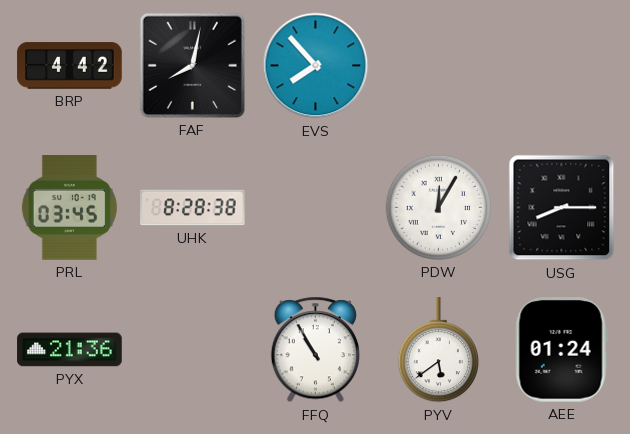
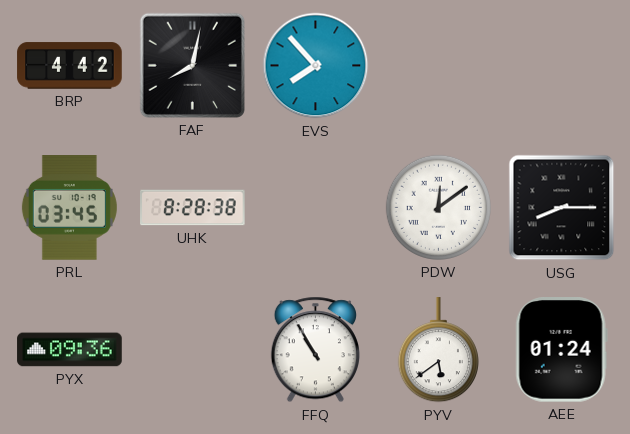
PDW: 12:05 -> 12:09
PYX: 21:36 -> 09:36
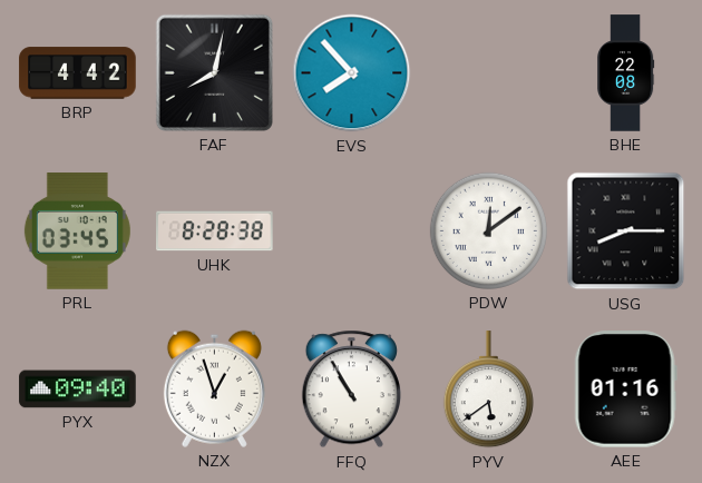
BHE: none -> 22:08
PYX: 09:36 -> 09:40
NZX: none -> 12:57
AEE: 01:24 -> 01:16
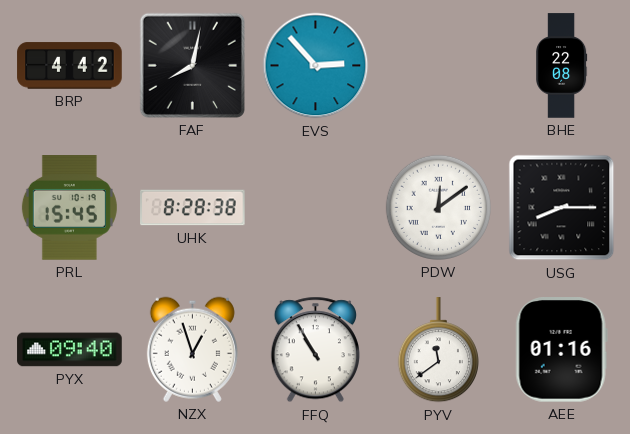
EVS: 7:53 -> 2:53
PRL: 03:45 -> 15:45
PYV: 5:39 -> 11:39
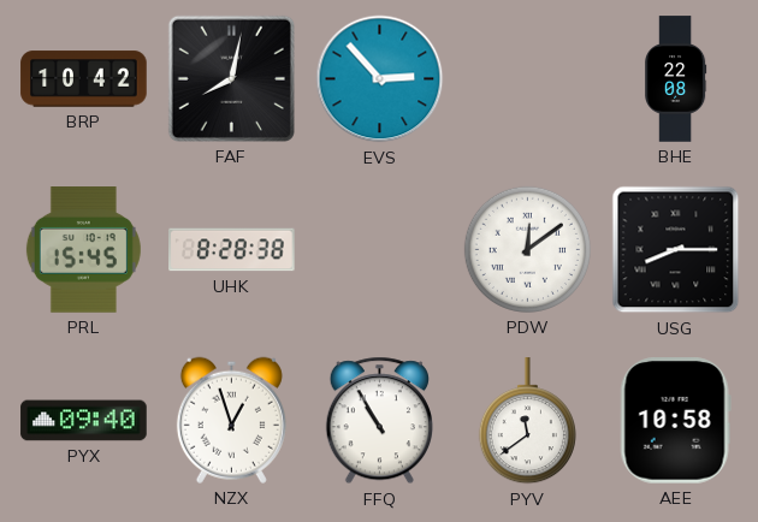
BRP: 4:42 -> 10:42
AEE: 01:16 -> 10:58
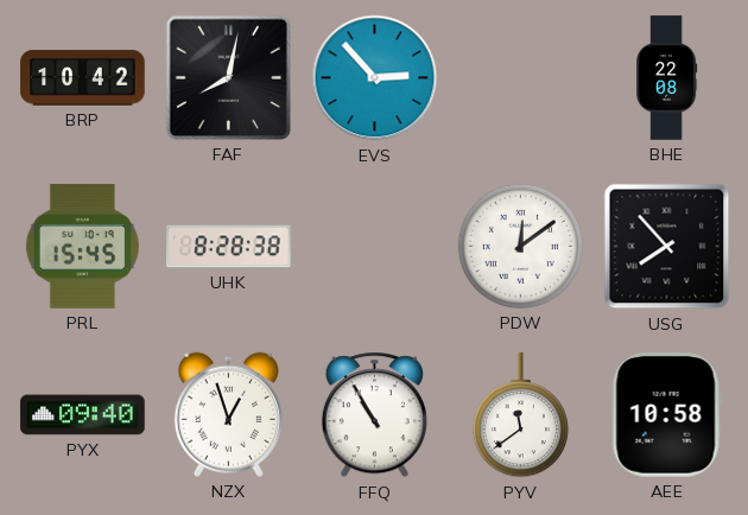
USG: 8:15 -> 7:53
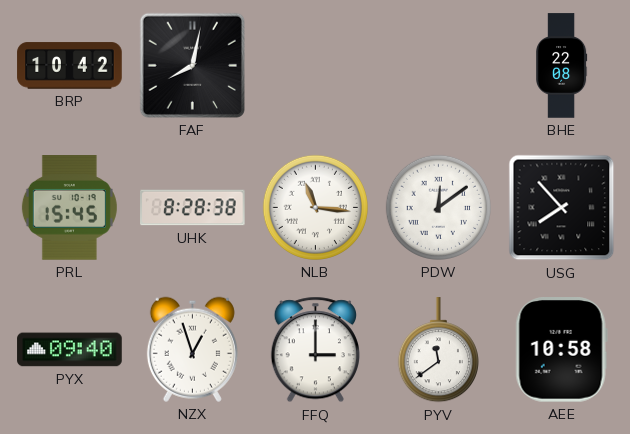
EVS: 2:53 -> none
NLB: none -> 11:16
FFQ: 10:55 -> 3:00
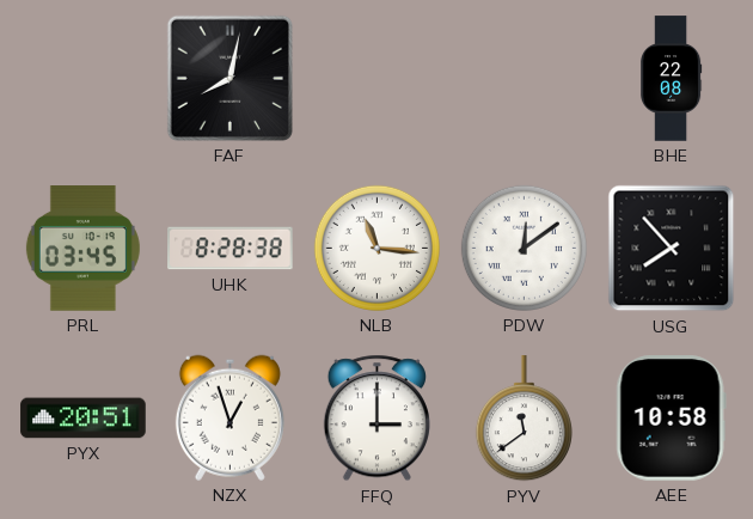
BRP: 10:42 -> none
PRL: 15:45 -> 03:45
PYX: 09:40 -> 20:51
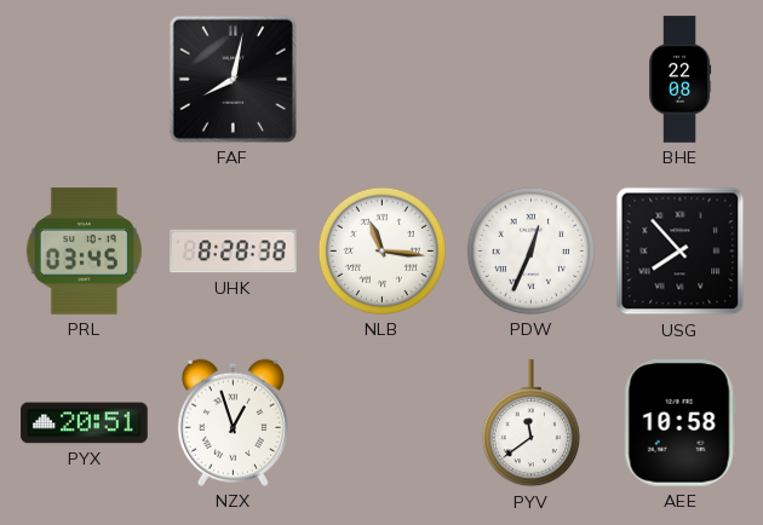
PDW: 12:09 -> 12:34
FFQ: 3:00 -> none
